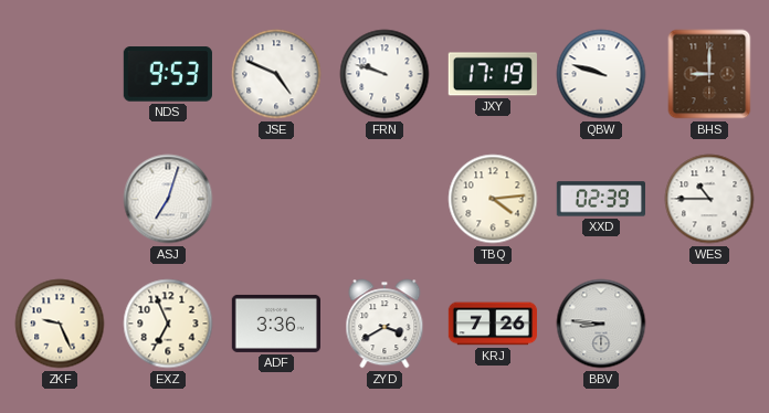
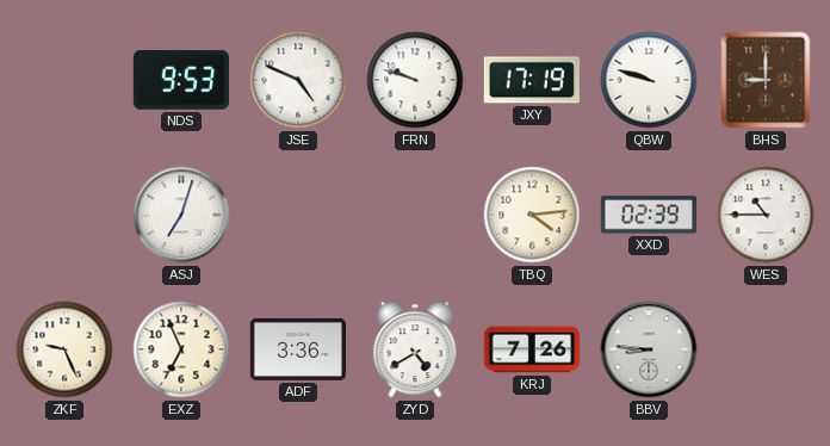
ZYD: 3:40 -> 4:40
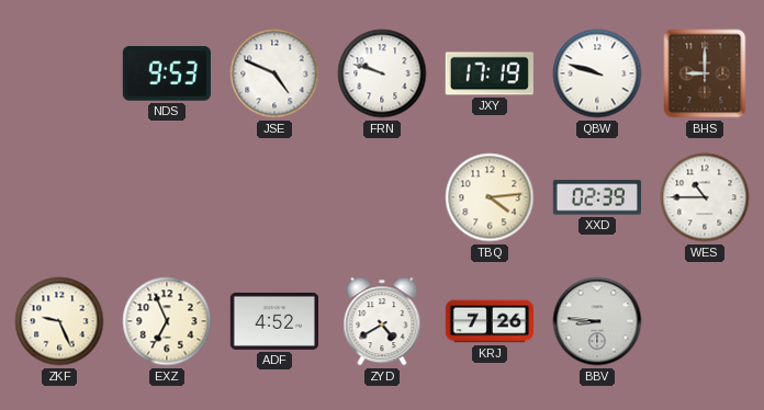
ASJ: 7:03 -> none
ADF: 3:36 -> 4:52
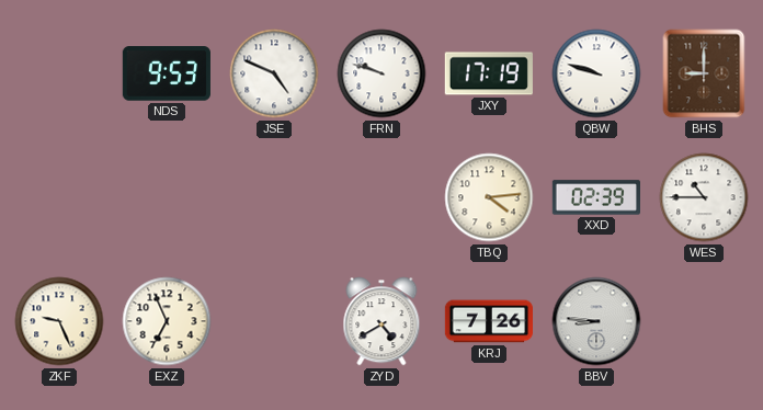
ADF: 4:52 -> none
